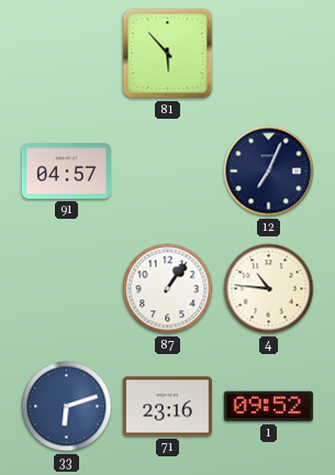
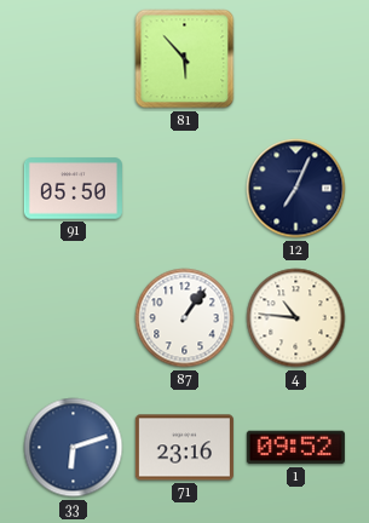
91: 04:57 -> 05:50
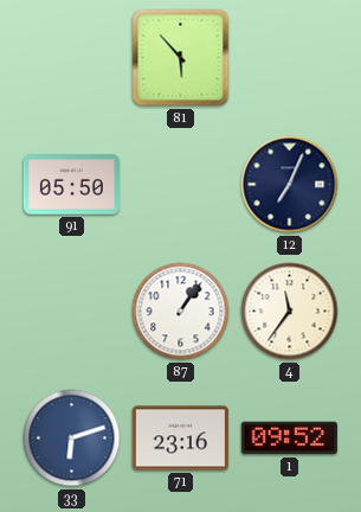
4: 10:46 -> 11:36
